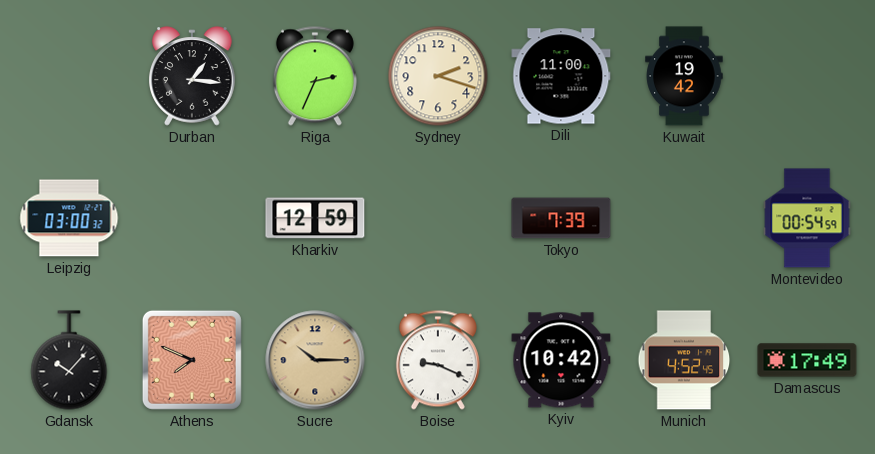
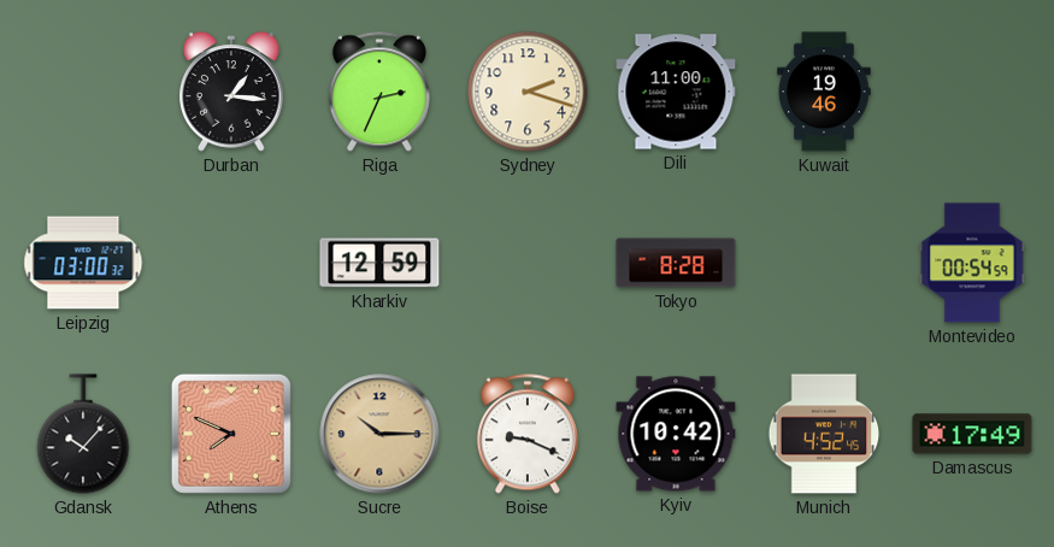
Kuwait: 19:42 -> 19:46
Tokyo: 7:39 -> 8:28
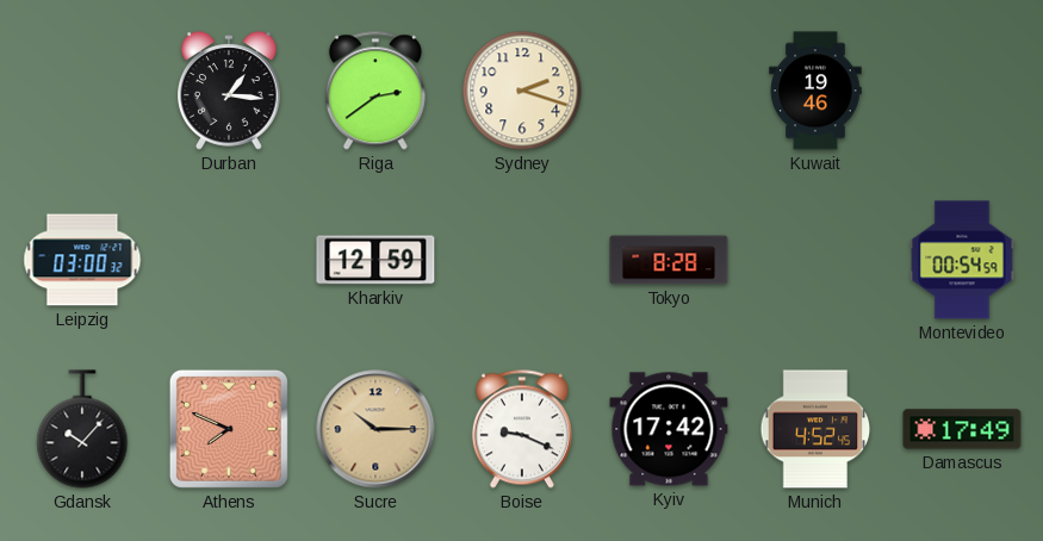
Riga: 2:34 -> 2:39
Dili: 11:00 -> none
Kyiv: 10:42 -> 17:42
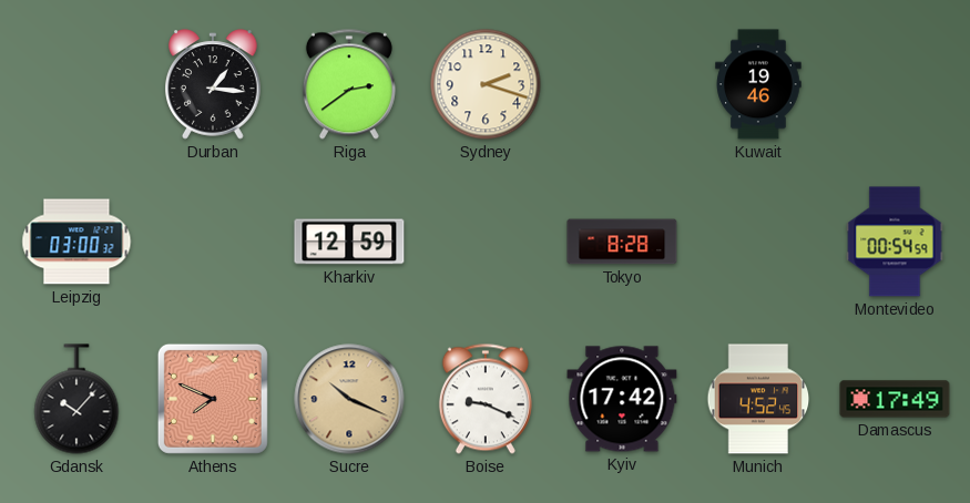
Sucre: 10:15 -> 10:19
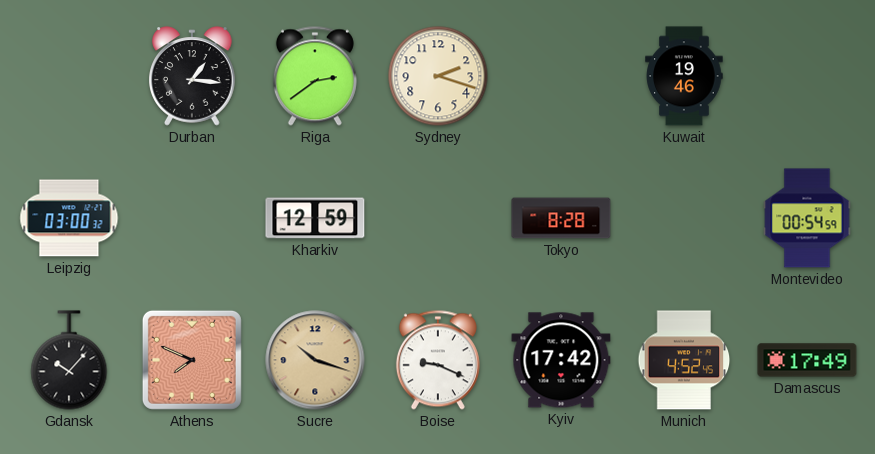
Sucre: 10:19 -> 10:18
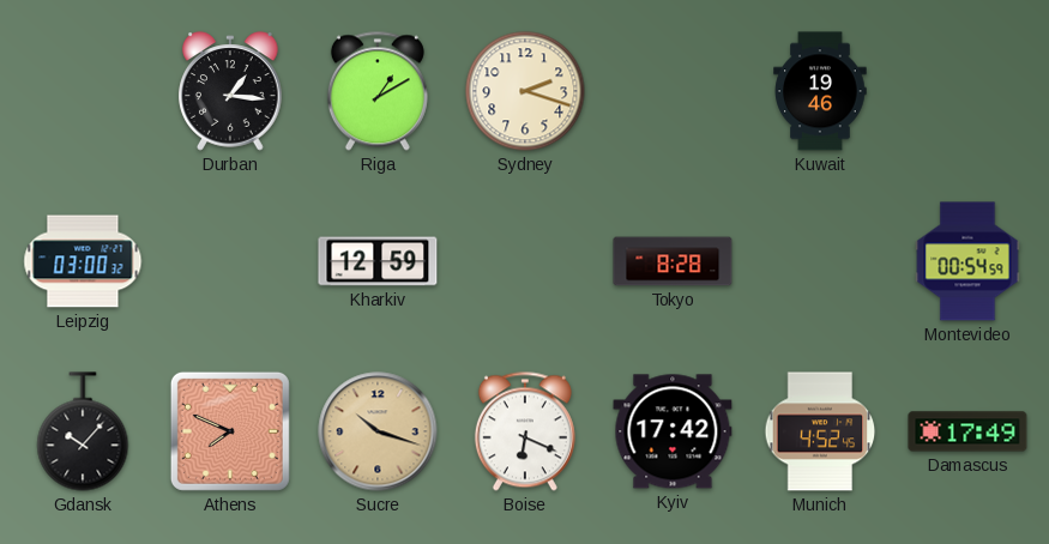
Riga: 2:39 -> 1:10
Boise: 9:19 -> 6:19
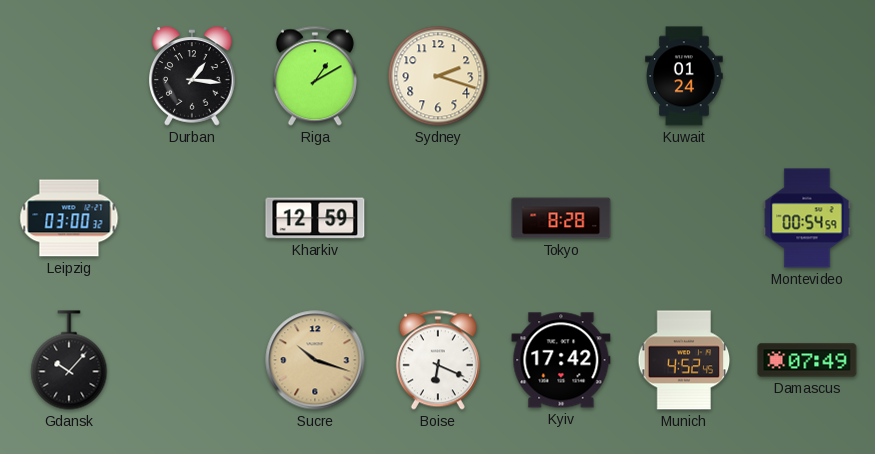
Kuwait: 19:46 -> 01:24
Athens: 7:49 -> none
Damascus: 17:49 -> 07:49
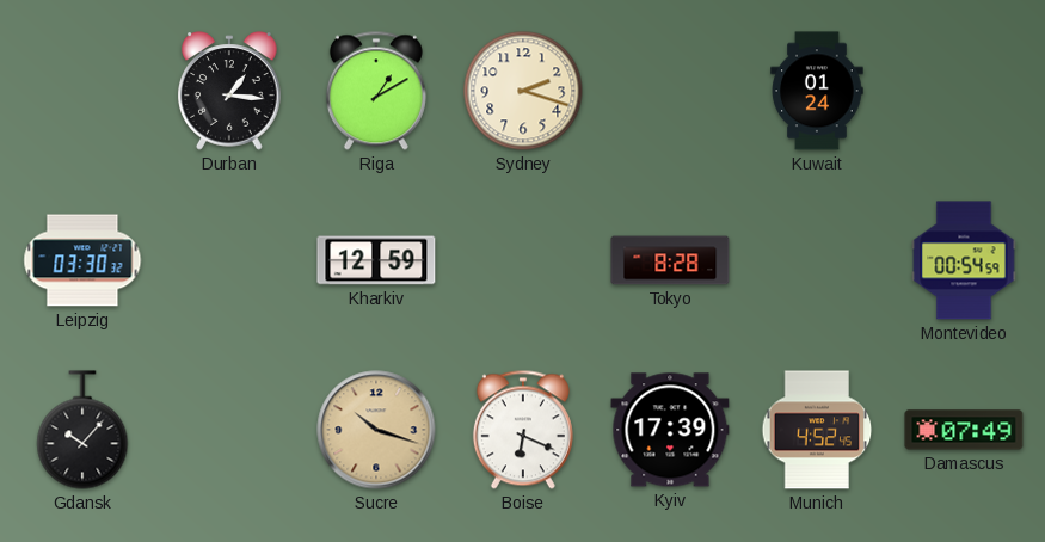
Leipzig: 03:00 -> 03:30
Kyiv: 17:42 -> 17:39
